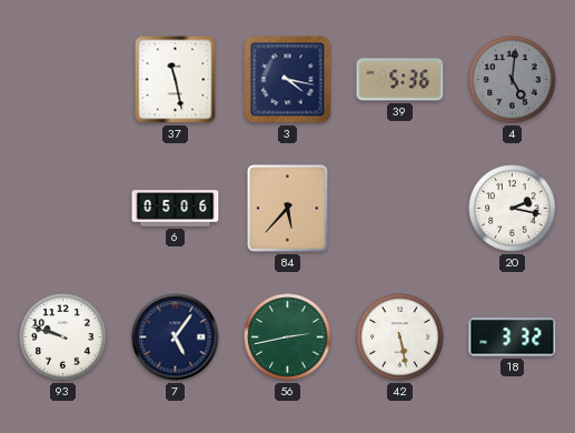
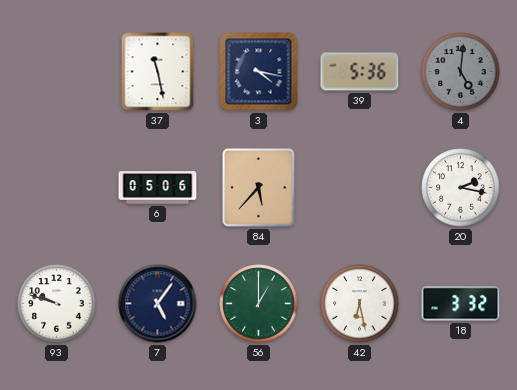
56: 2:43 -> 1:00
42: 5:28 -> 6:28
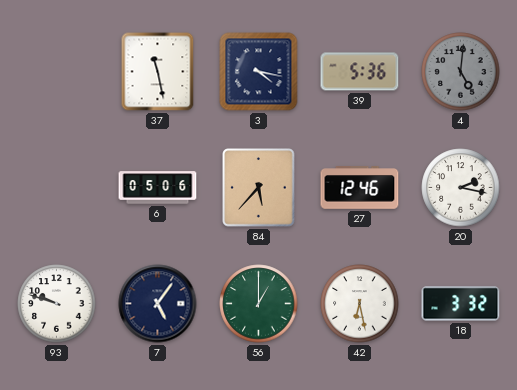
27: none -> 12:46
